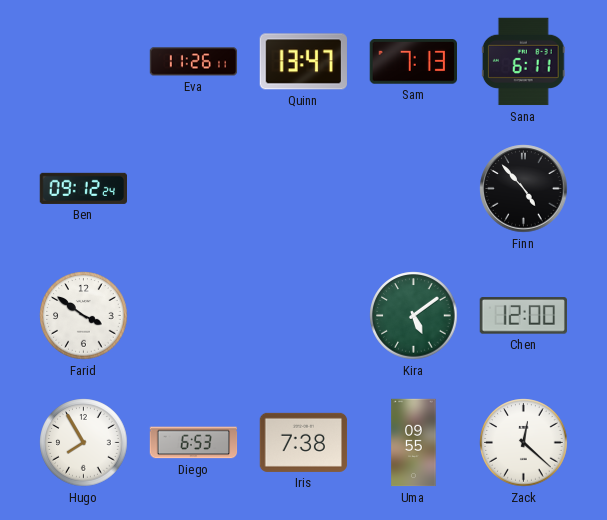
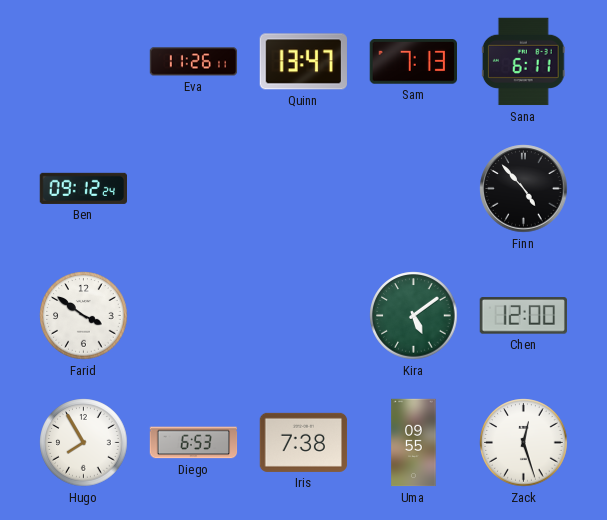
Zack: 12:22 -> 12:27
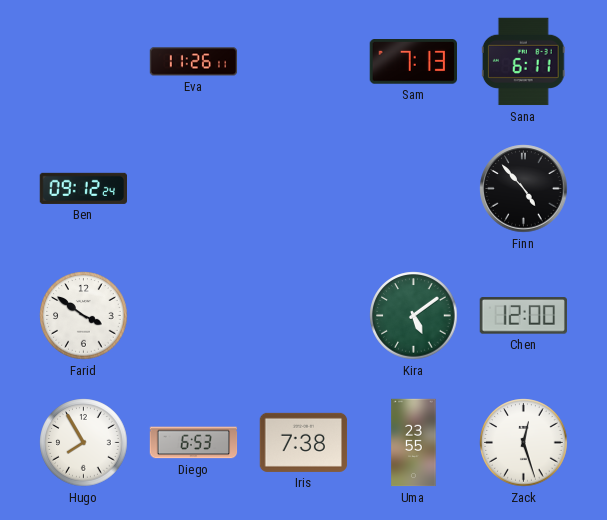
Quinn: 13:47 -> none
Uma: 09:55 -> 23:55
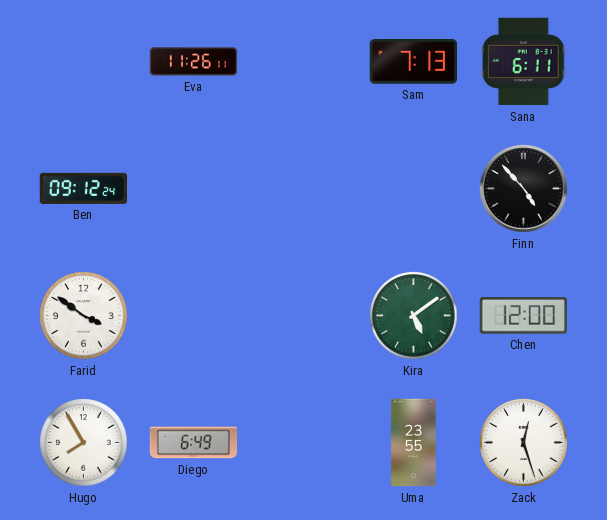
Diego: 6:53 -> 6:49
Iris: 7:38 -> none
